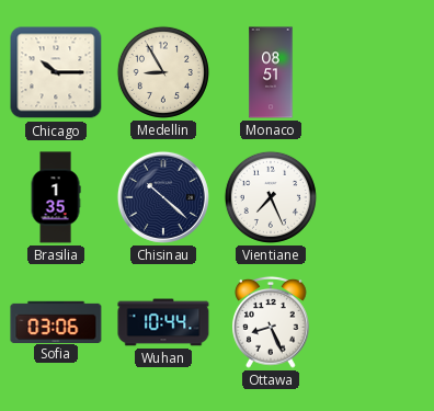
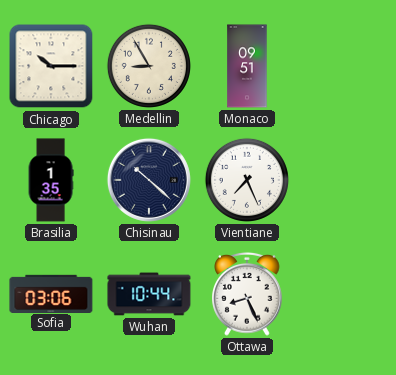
Monaco: 08:51 -> 09:51
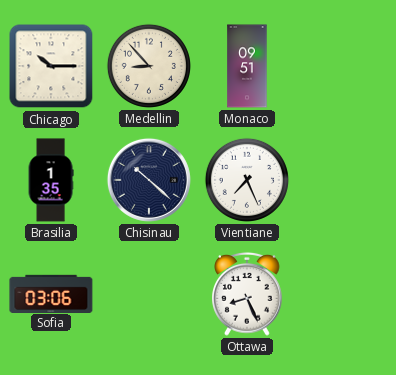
Medellin: 8:55 -> 8:53
Wuhan: 10:44 -> none
